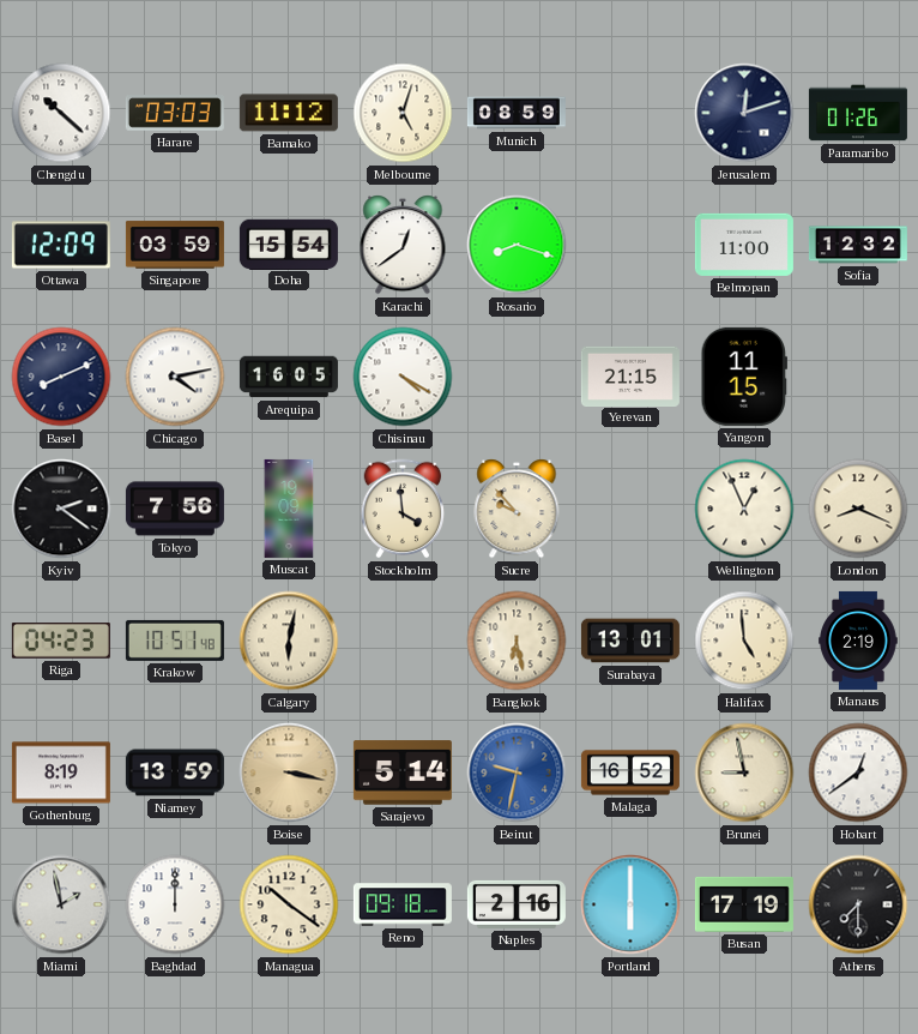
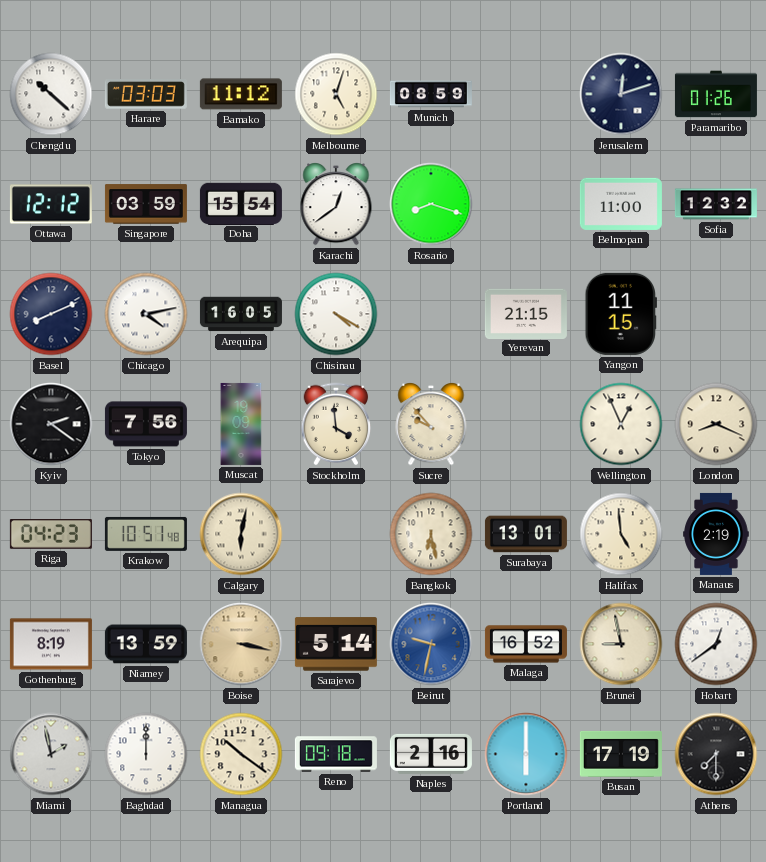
Ottawa: 12:09 -> 12:12
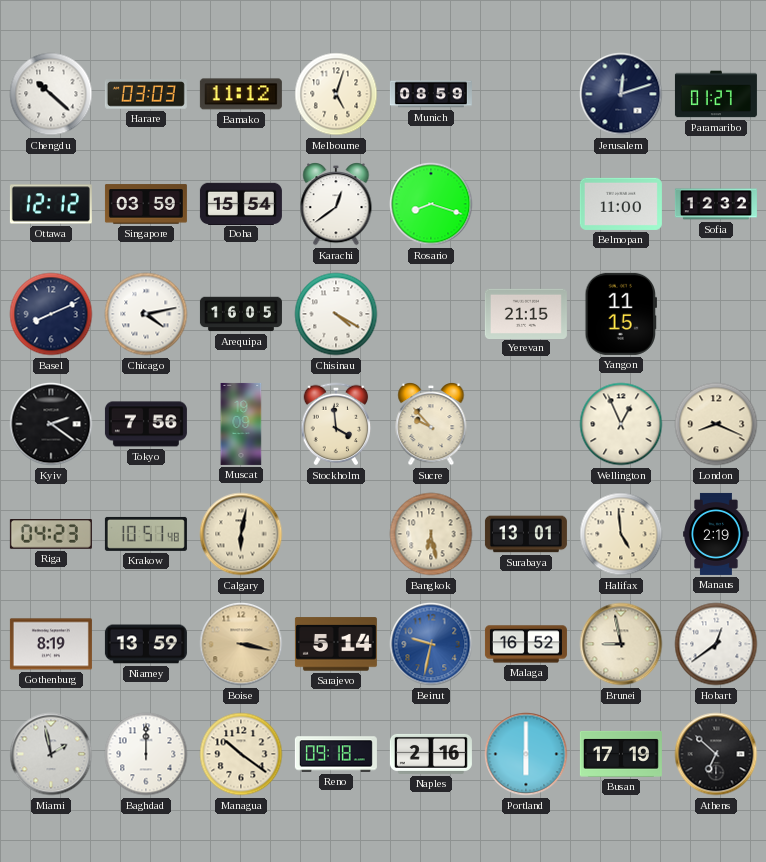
Paramaribo: 01:26 -> 01:27
Athens: 7:30 -> 6:52
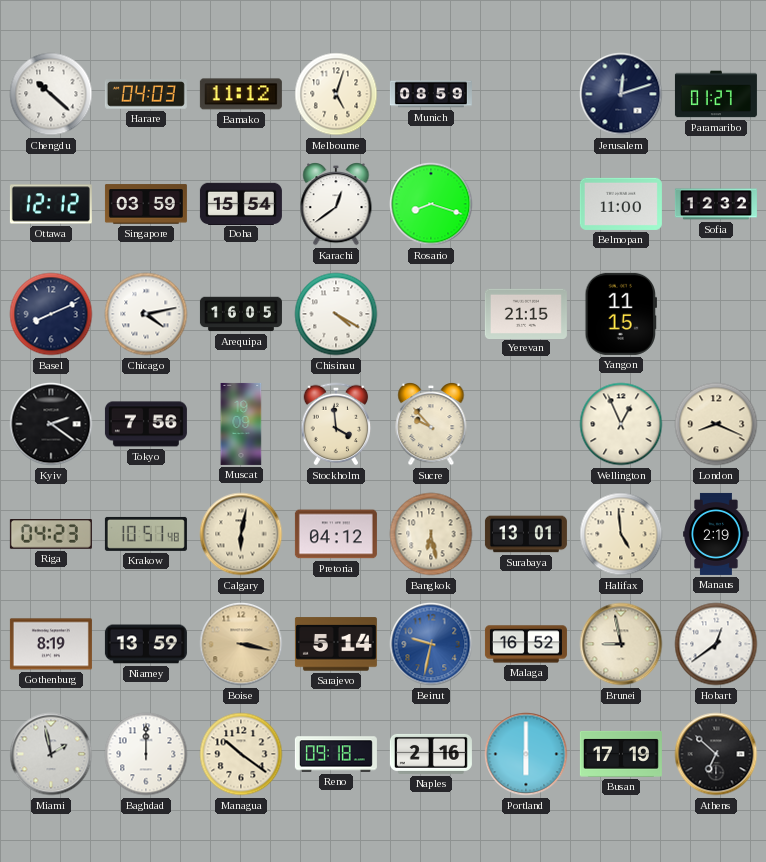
Harare: 03:03 -> 04:03
Pretoria: none -> 04:12
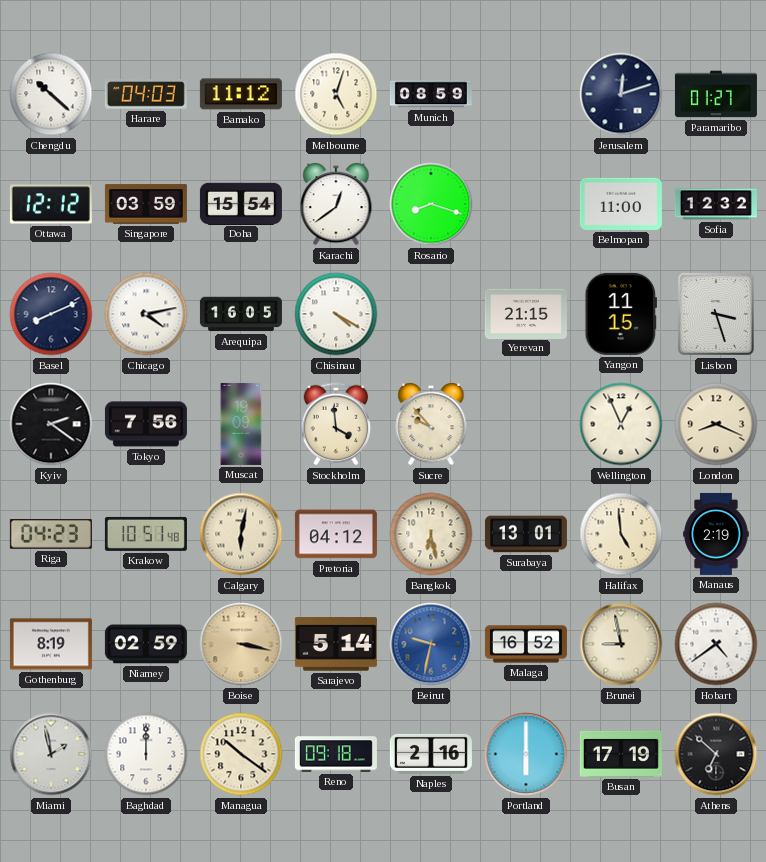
Lisbon: none -> 3:27
Niamey: 13:59 -> 02:59
Hobart: 12:39 -> 4:39
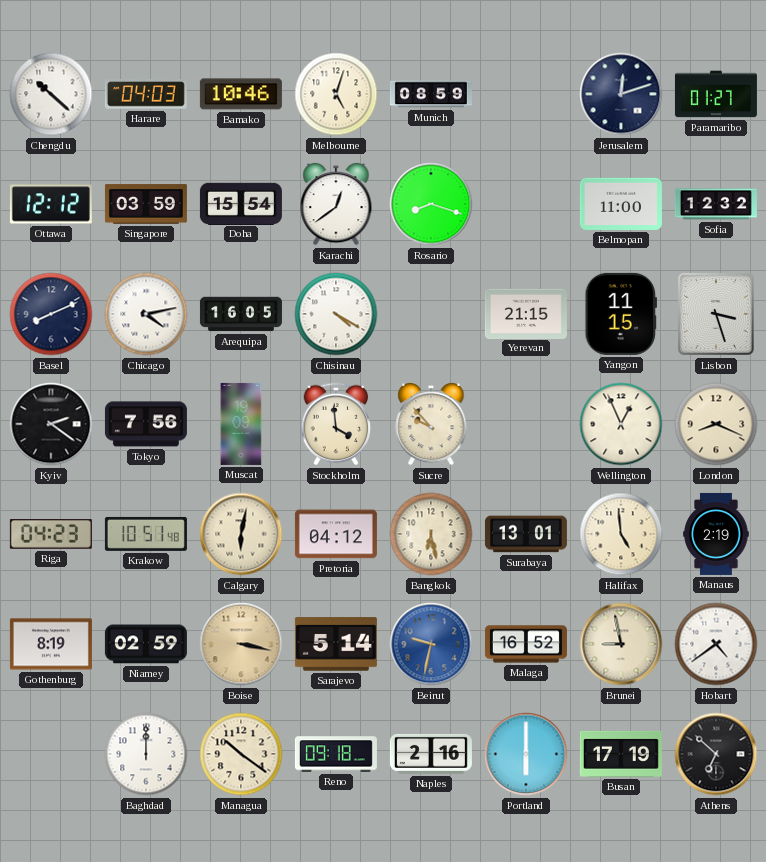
Bamako: 11:12 -> 10:46
Miami: 1:58 -> none
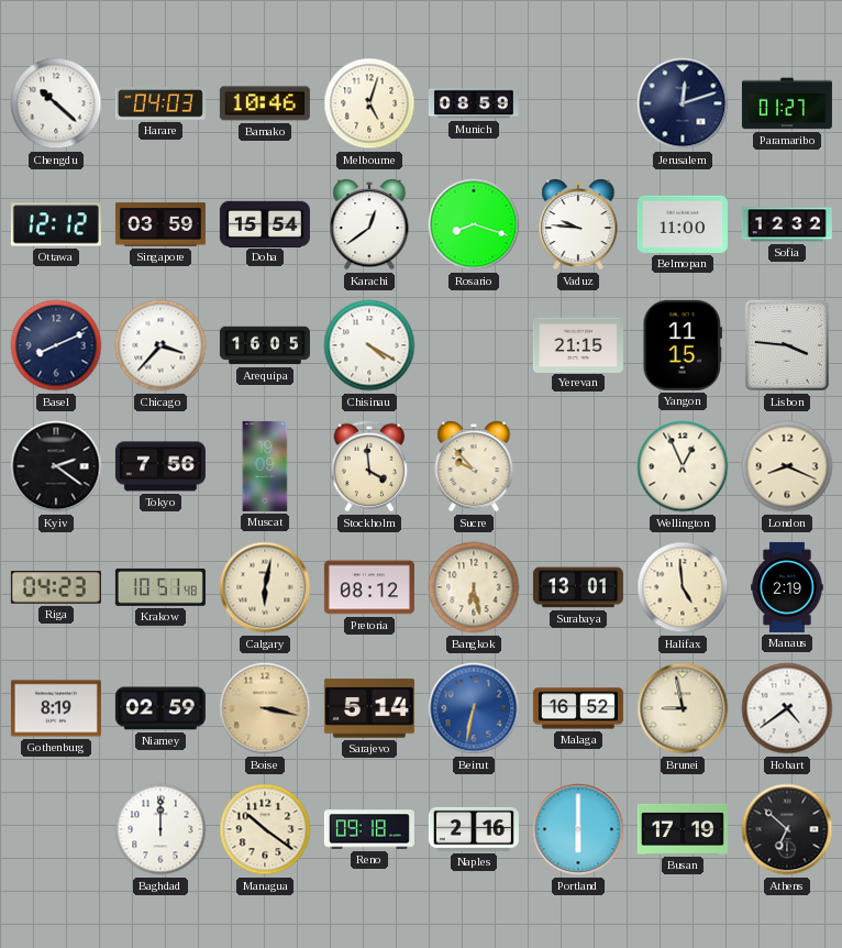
Vaduz: none -> 9:46
Chicago: 4:13 -> 3:37
Lisbon: 3:27 -> 3:46
Pretoria: 04:12 -> 08:12
Beirut: 9:32 -> 6:32
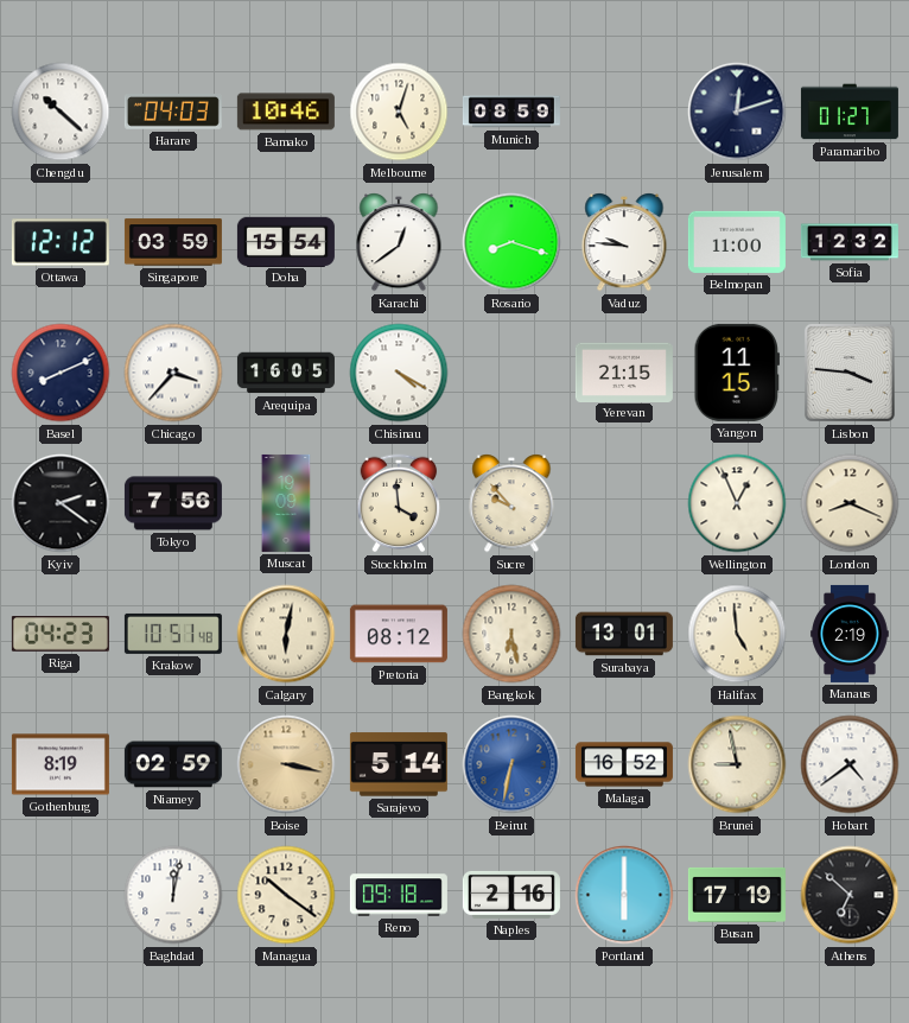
Baghdad: 12:00 -> 12:02
